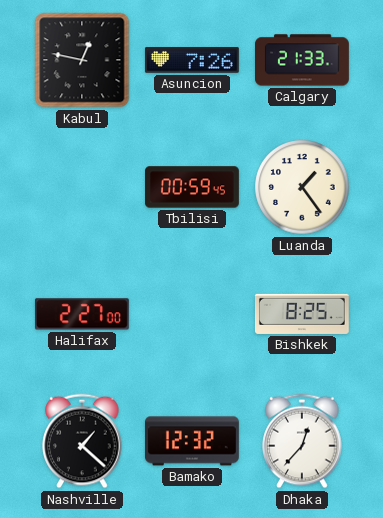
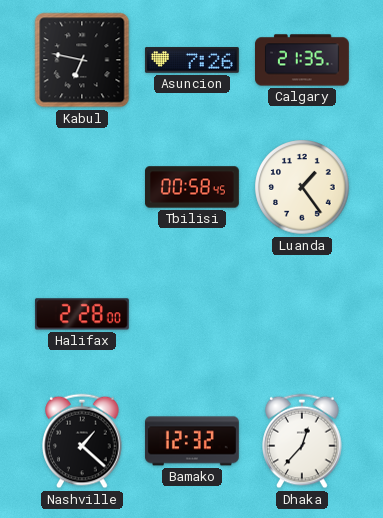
Kabul: 12:47 -> 6:47
Calgary: 21:33 -> 21:35
Tbilisi: 00:59 -> 00:58
Halifax: 2:27 -> 2:28
Bishkek: 8:25 -> none
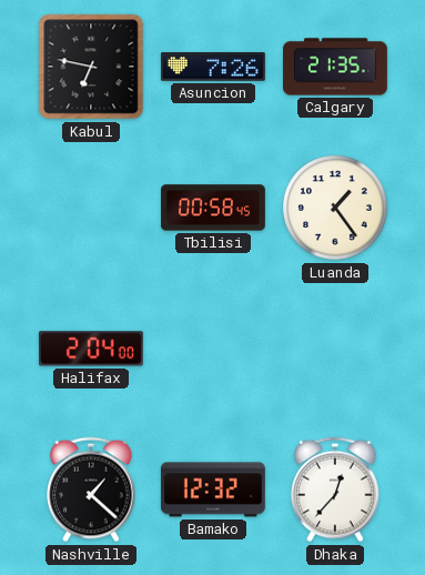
Halifax: 2:28 -> 2:04
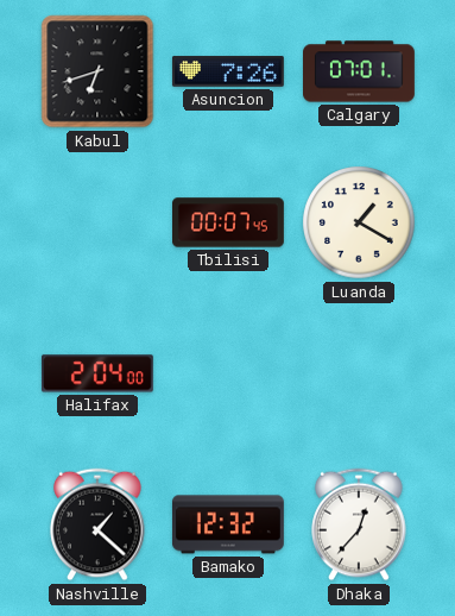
Kabul: 6:47 -> 6:42
Calgary: 21:35 -> 07:01
Tbilisi: 00:58 -> 00:07
Luanda: 1:24 -> 1:20
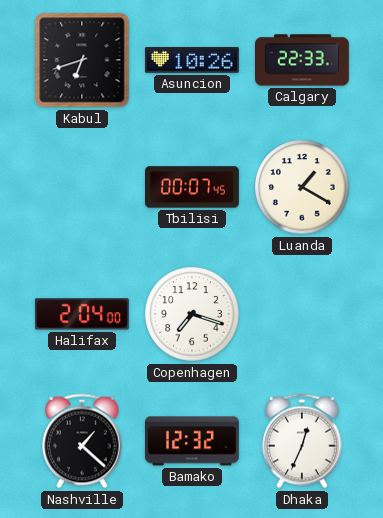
Asuncion: 7:26 -> 10:26
Calgary: 07:01 -> 22:33
Copenhagen: none -> 7:18
Dhaka: 12:37 -> 12:34
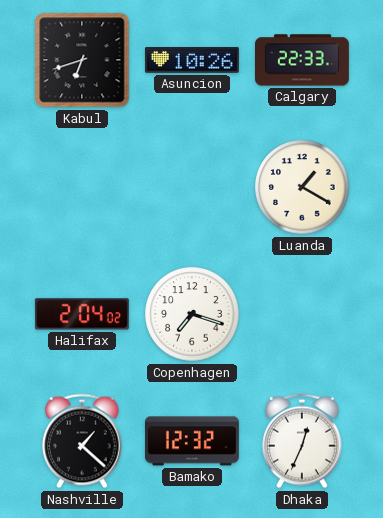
Tbilisi: 00:07 -> none
Halifax: 2:04:00 -> 2:04:02
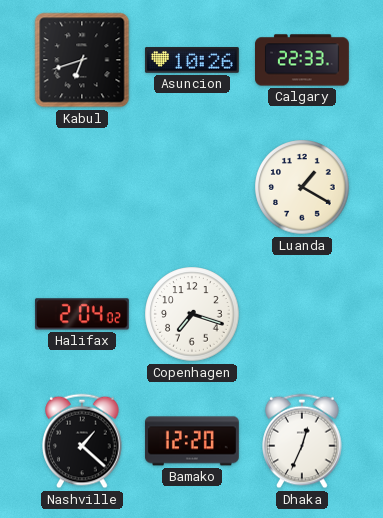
Bamako: 12:32 -> 12:20
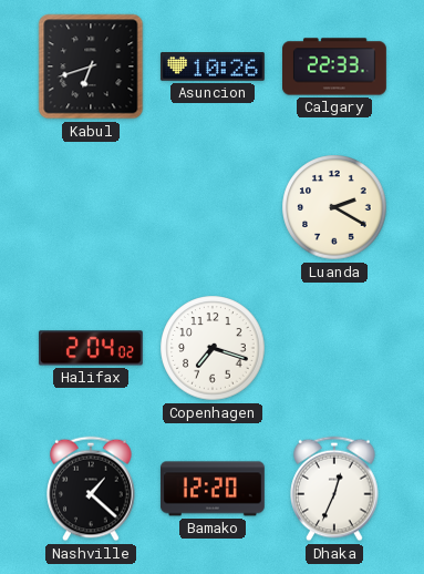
Luanda: 1:20 -> 2:20
